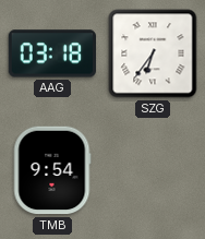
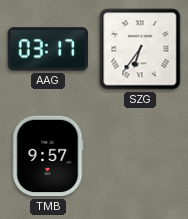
AAG: 03:18 -> 03:17
TMB: 9:54 -> 9:57
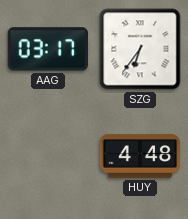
TMB: 9:57 -> none
HUY: none -> 4:48
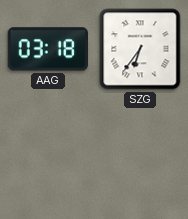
AAG: 03:17 -> 03:18
HUY: 4:48 -> none
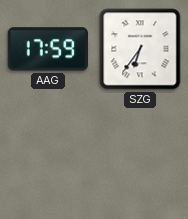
AAG: 03:18 -> 17:59
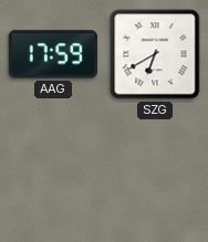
SZG: 6:36 -> 6:40
